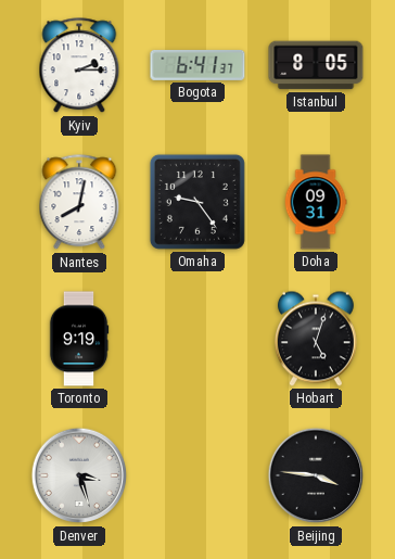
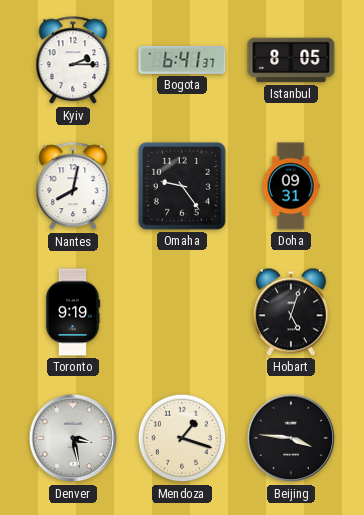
Denver: 3:27 -> 3:28
Mendoza: none -> 1:18
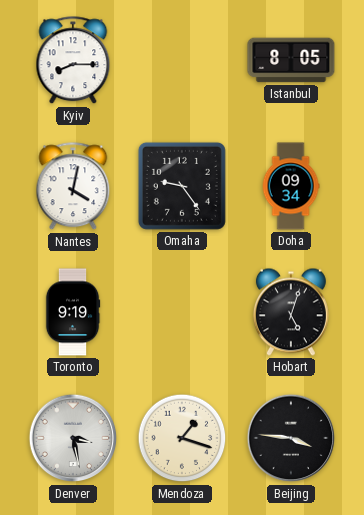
Kyiv: 2:15 -> 8:15
Bogota: 6:41 -> none
Nantes: 8:02 -> 4:02
Doha: 09:31 -> 09:34
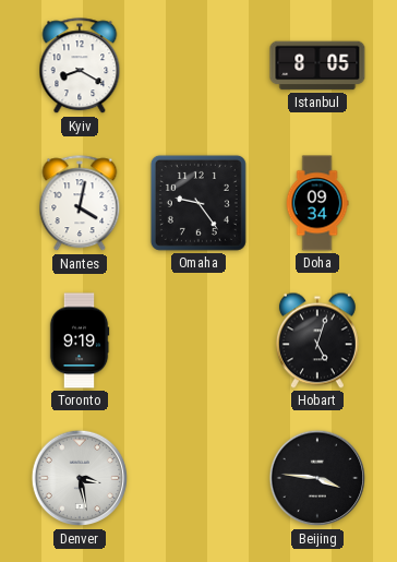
Kyiv: 8:15 -> 8:20
Mendoza: 1:18 -> none
